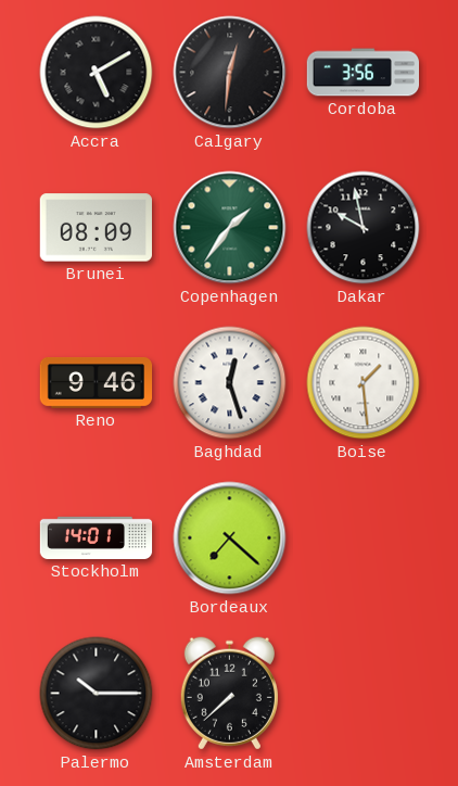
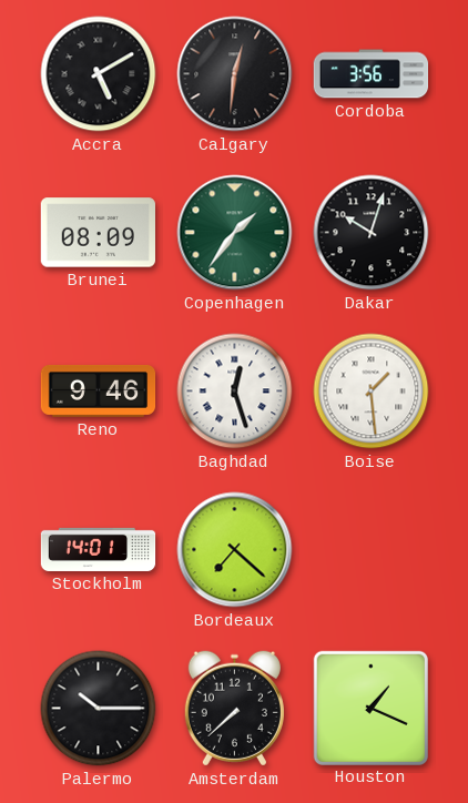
Dakar: 9:58 -> 10:03
Houston: none -> 1:19
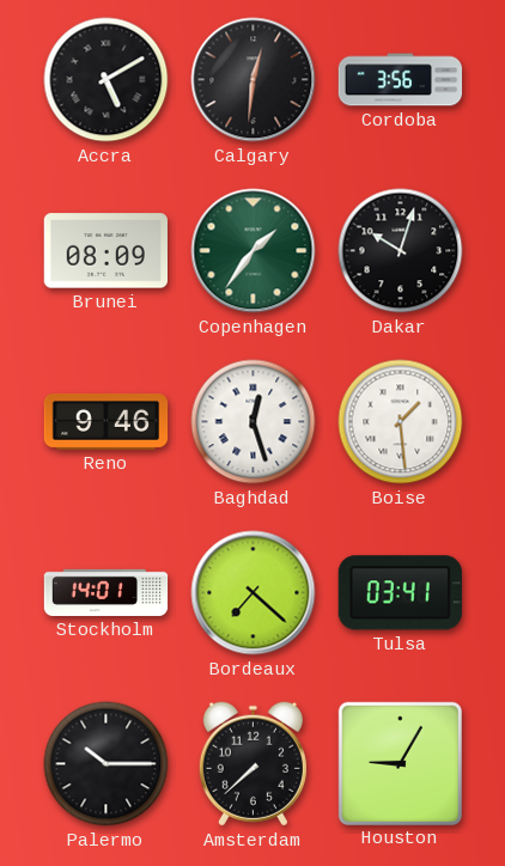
Tulsa: none -> 03:41
Houston: 1:19 -> 9:05
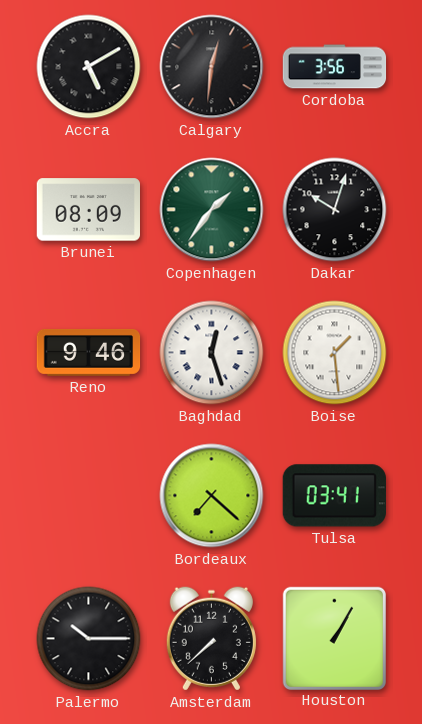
Stockholm: 14:01 -> none
Houston: 9:05 -> 1:05
